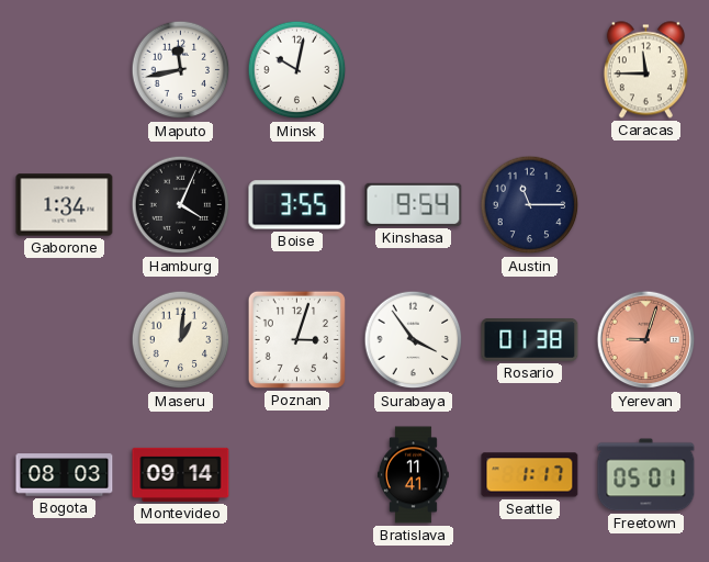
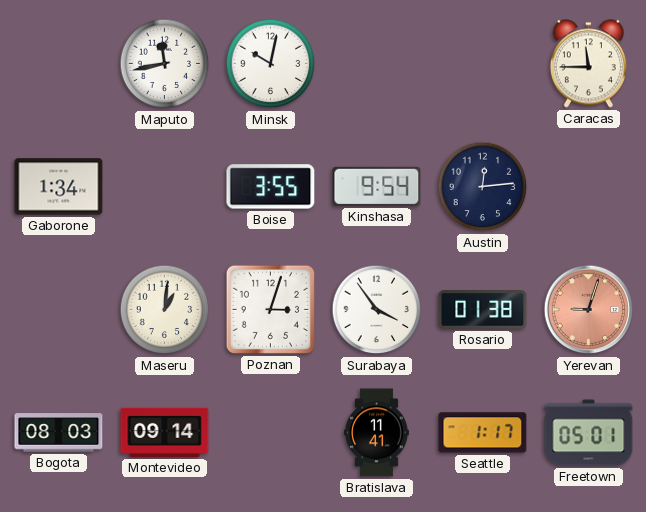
Hamburg: 4:04 -> none
Austin: 11:15 -> 12:14
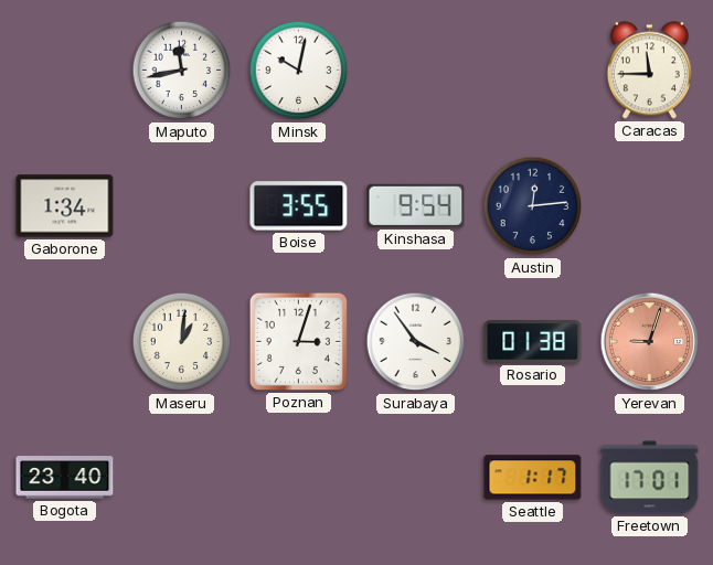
Bogota: 08:03 -> 23:40
Montevideo: 09:14 -> none
Bratislava: 11:41 -> none
Freetown: 05:01 -> 17:01
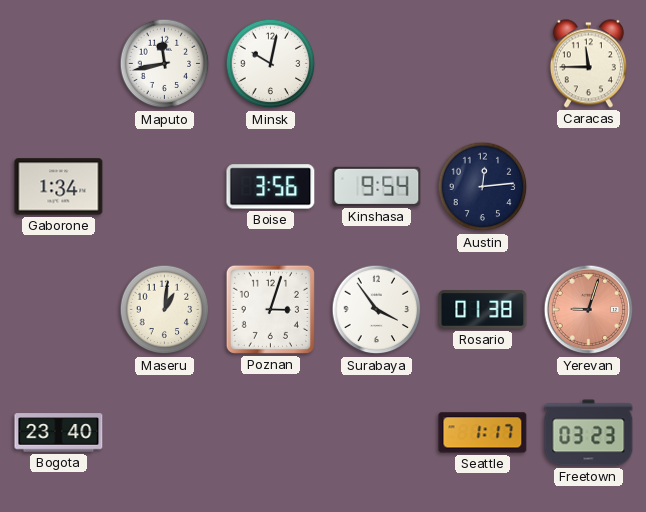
Boise: 3:55 -> 3:56
Freetown: 17:01 -> 03:23
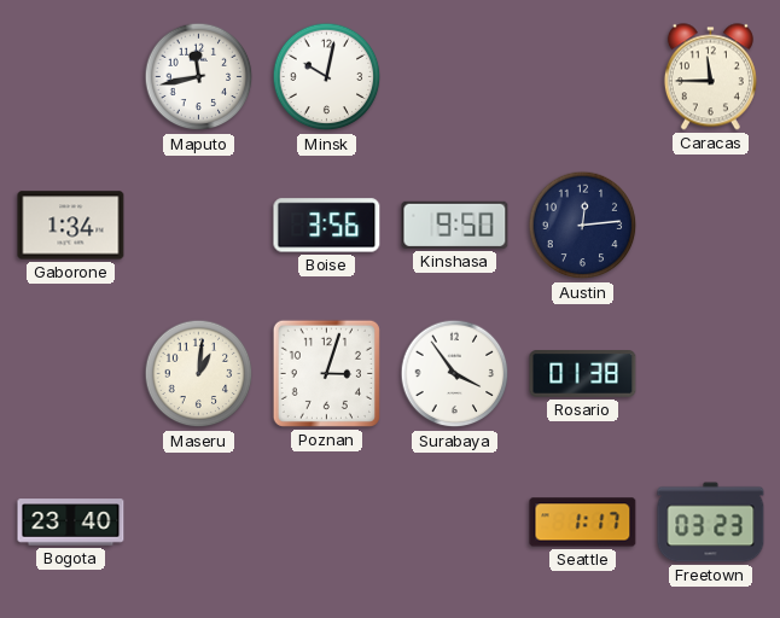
Kinshasa: 9:54 -> 9:50
Yerevan: 9:03 -> none
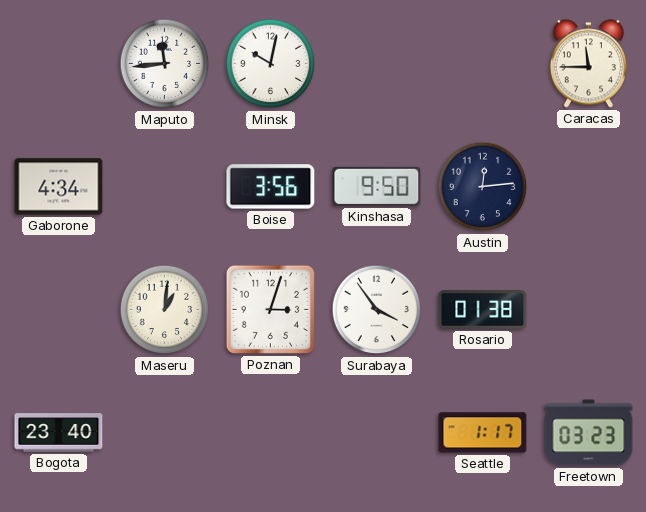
Maputo: 11:43 -> 11:44
Gaborone: 1:34 -> 4:34
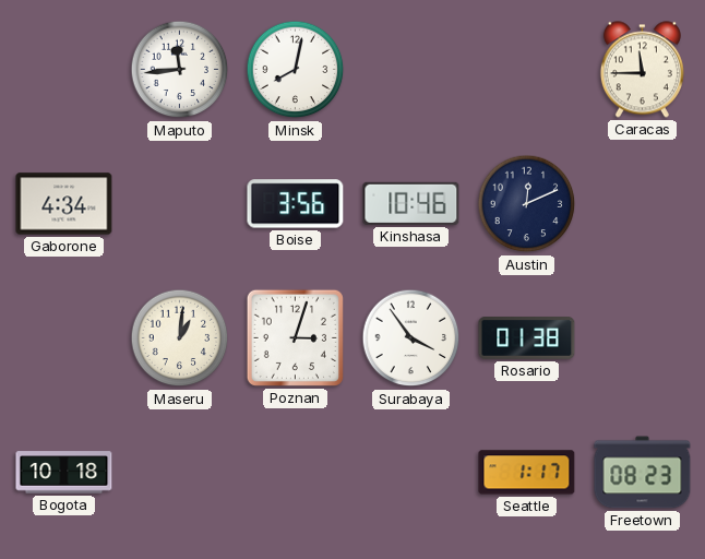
Minsk: 10:02 -> 8:02
Kinshasa: 9:50 -> 10:46
Austin: 12:14 -> 12:11
Bogota: 23:40 -> 10:18
Freetown: 03:23 -> 08:23
